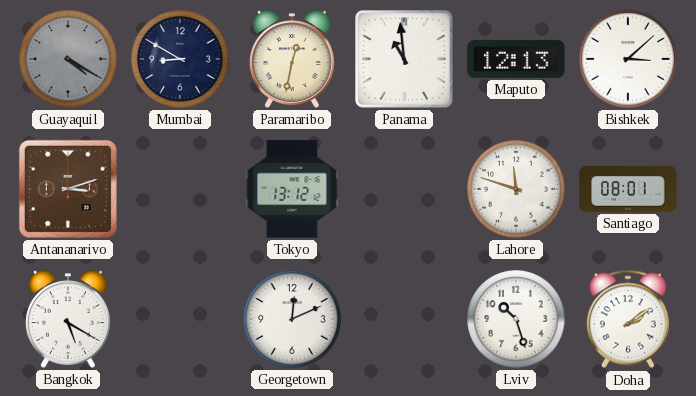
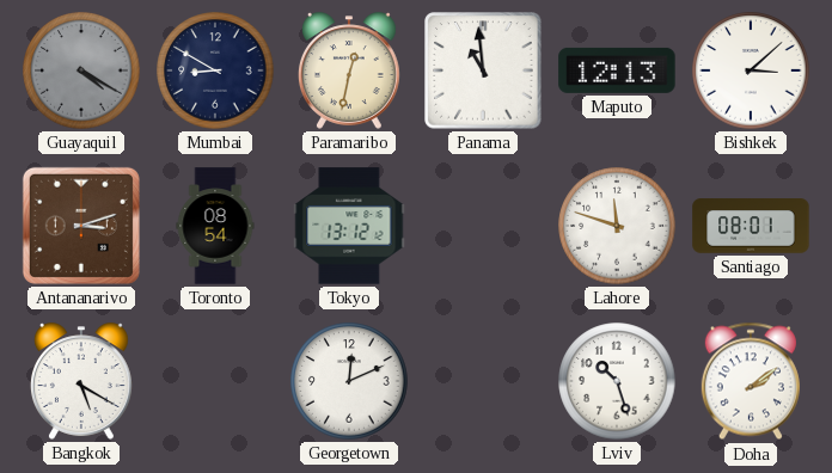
Toronto: none -> 08:54
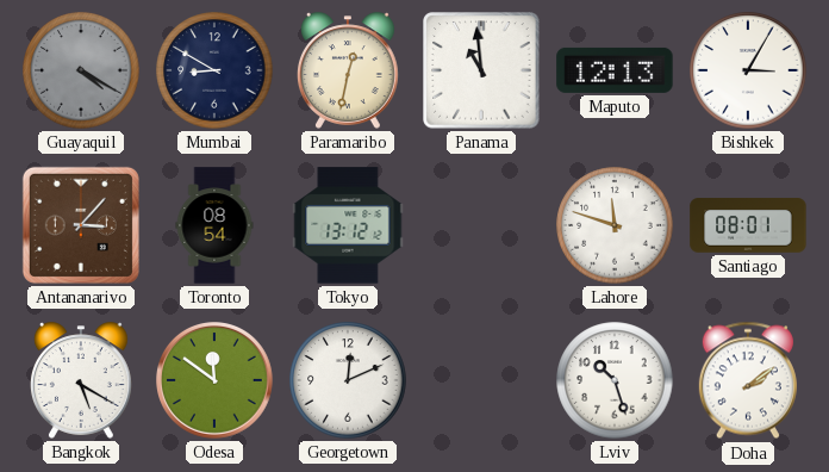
Bishkek: 3:08 -> 3:05
Antananarivo: 3:12 -> 3:07
Odesa: none -> 11:51
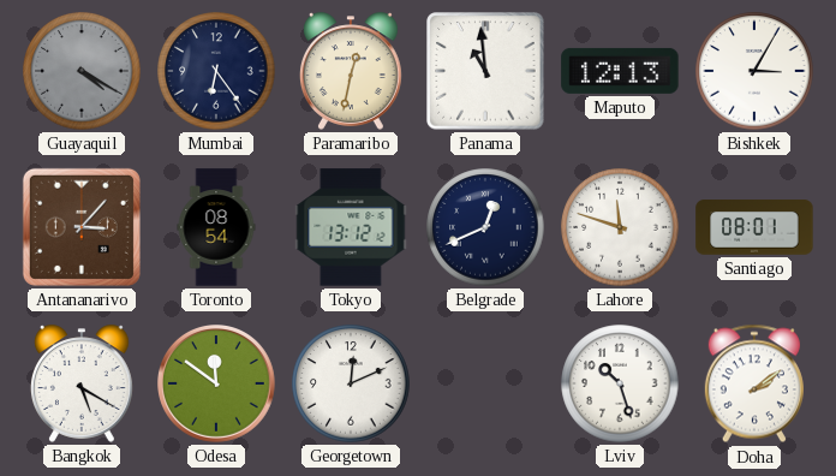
Mumbai: 8:50 -> 6:24
Belgrade: none -> 12:41
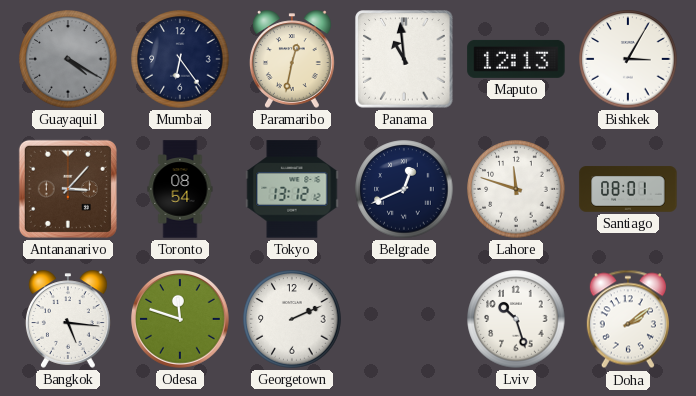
Bangkok: 5:20 -> 5:16
Odesa: 11:51 -> 11:48
Georgetown: 12:11 -> 2:11
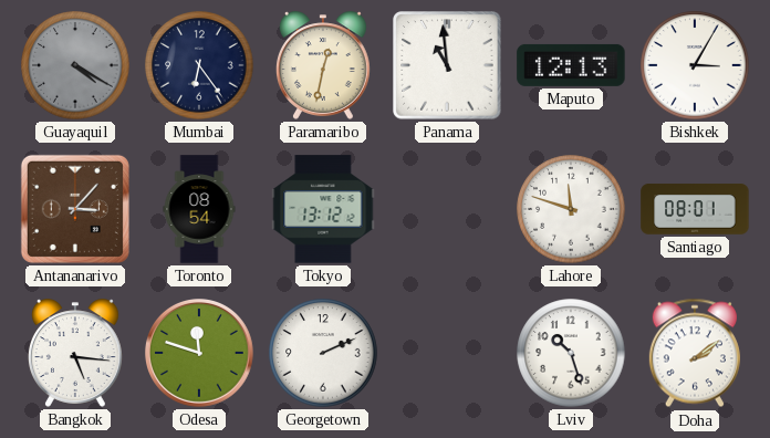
Belgrade: 12:41 -> none
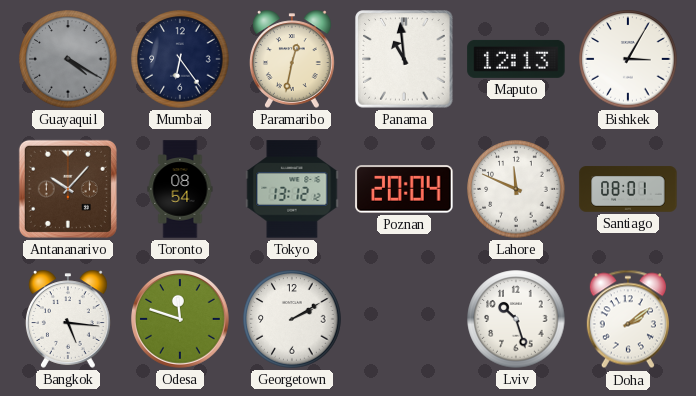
Antananarivo: 3:07 -> 10:07
Poznan: none -> 20:04
Lahore: 11:48 -> 11:49
Georgetown: 2:11 -> 2:10
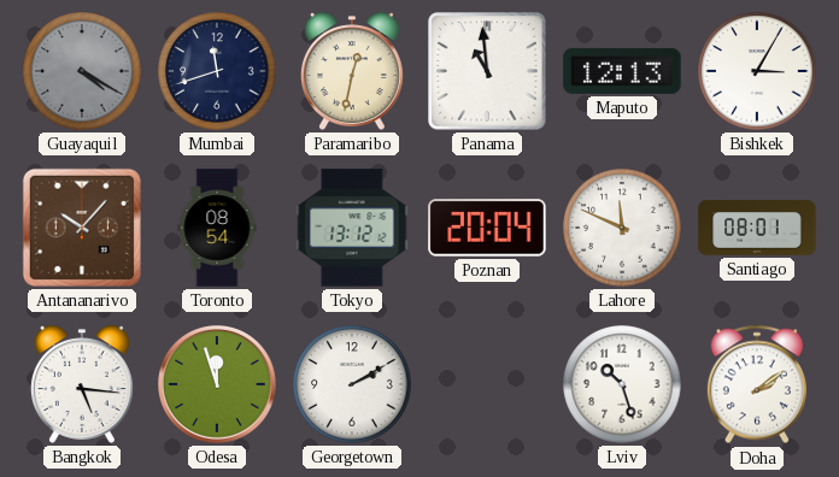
Mumbai: 6:24 -> 11:42
Odesa: 11:48 -> 11:57
